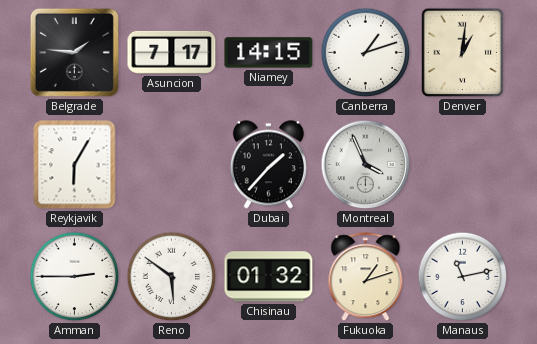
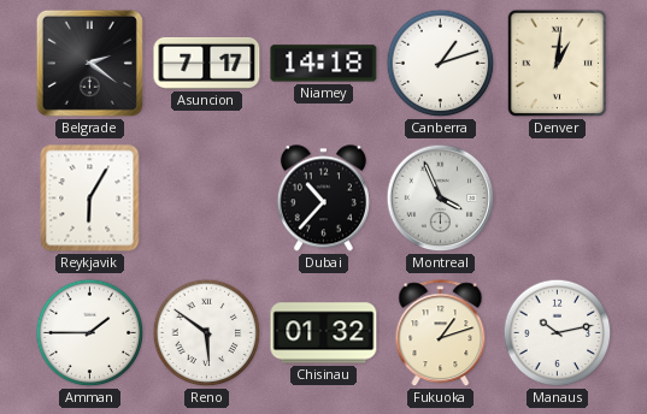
Belgrade: 1:46 -> 2:21
Niamey: 14:15 -> 14:18
Dubai: 1:37 -> 10:37
Amman: 2:45 -> 1:45
Manaus: 11:13 -> 10:13
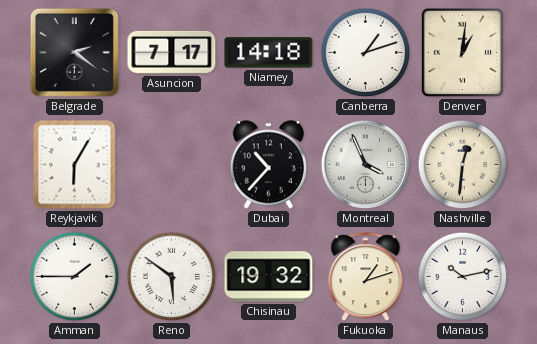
Nashville: none -> 12:31
Chisinau: 01:32 -> 19:32
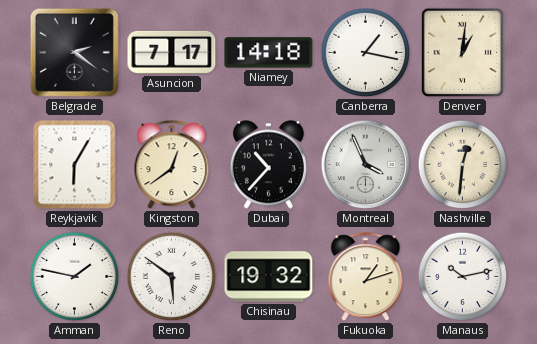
Canberra: 1:12 -> 1:17
Kingston: none -> 12:39
Amman: 1:45 -> 1:47
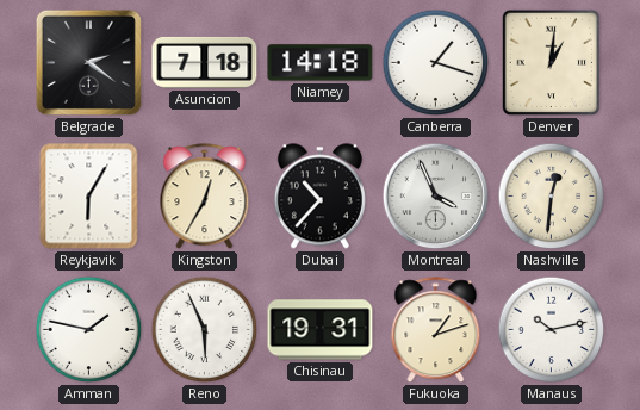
Asuncion: 7:17 -> 7:18
Canberra: 1:17 -> 1:18
Kingston: 12:39 -> 12:35
Reno: 5:51 -> 5:56
Chisinau: 19:32 -> 19:31
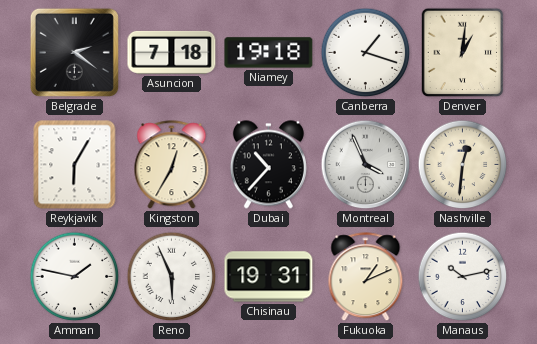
Niamey: 14:18 -> 19:18
Fukuoka: 1:12 -> 1:11
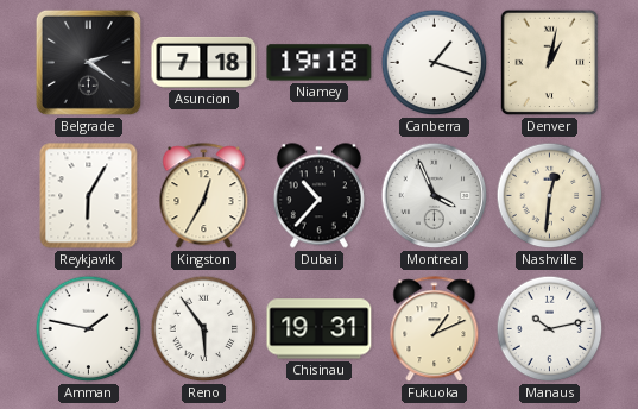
Denver: 1:01 -> 1:02
Reno: 5:56 -> 5:54
